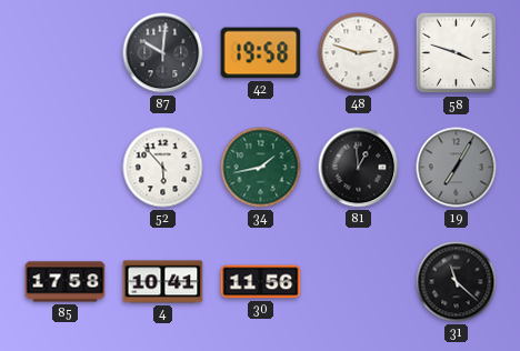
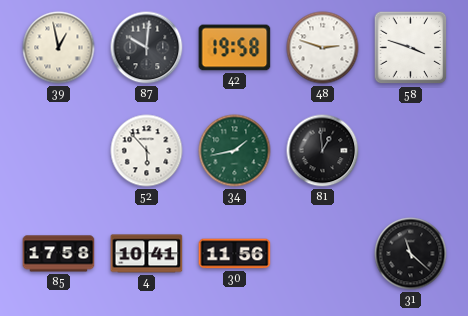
39: none -> 12:58
19: 7:05 -> none
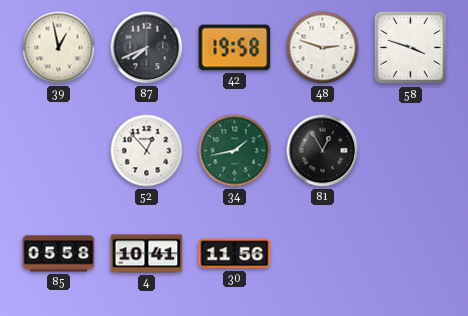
87: 10:01 -> 7:41
52: 5:53 -> 12:53
81: 12:59 -> 12:55
85: 17:58 -> 05:58
31: 11:22 -> none
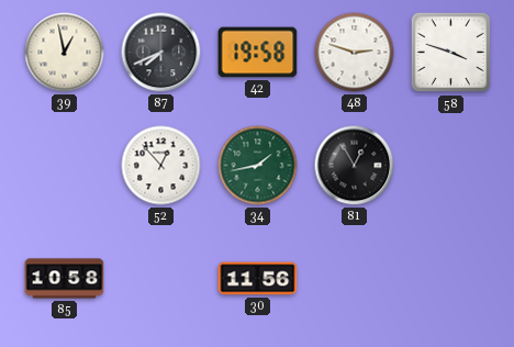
85: 05:58 -> 10:58
4: 10:41 -> none
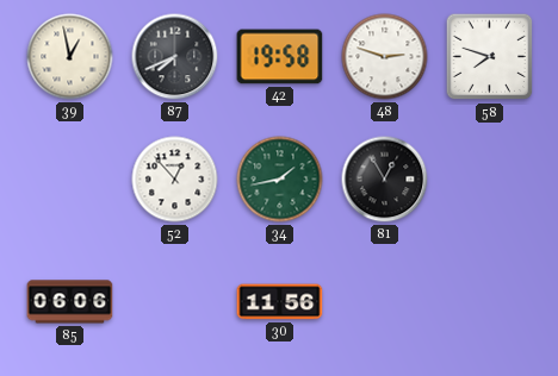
58: 3:48 -> 7:48
85: 10:58 -> 06:06
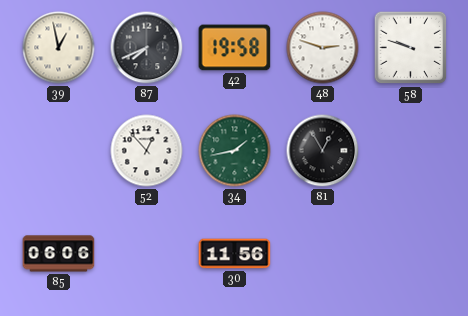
58: 7:48 -> 9:48
